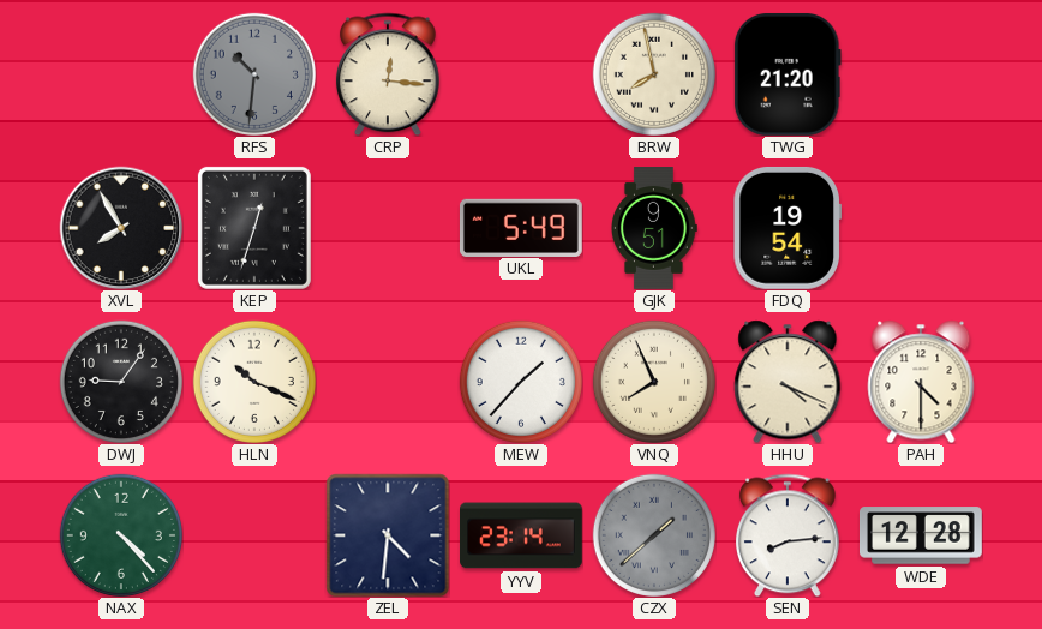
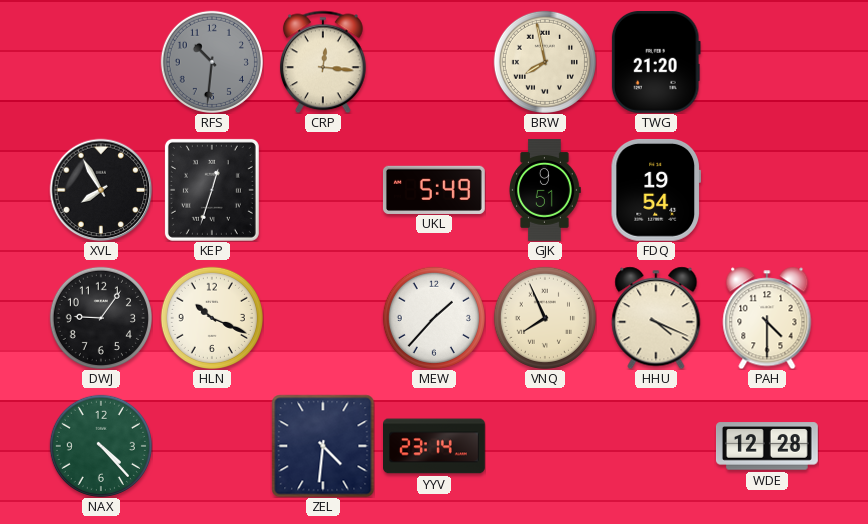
CZX: 1:38 -> none
SEN: 8:14 -> none
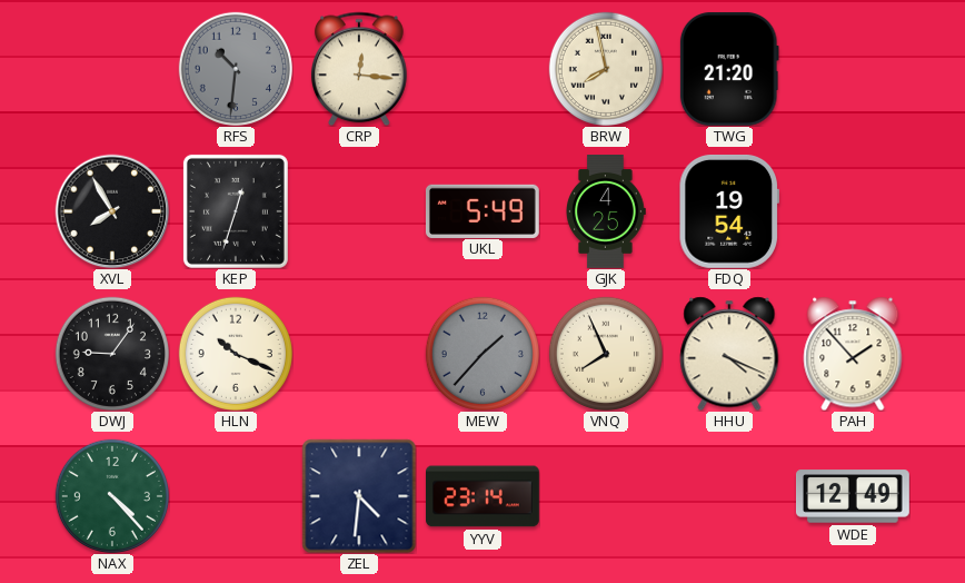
GJK: 9:51 -> 4:25
MEW dial: white -> grey
PAH: 4:30 -> 1:53
WDE: 12:28 -> 12:49
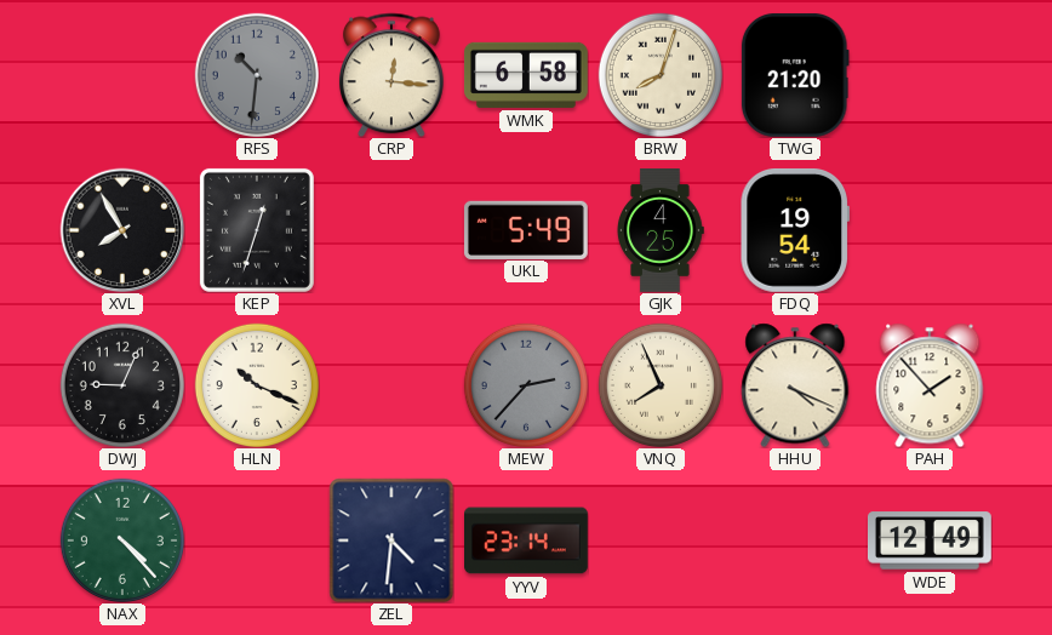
WMK: none -> 6:58
BRW: 7:58 -> 8:03
DWJ: 9:06 -> 9:04
MEW: 1:37 -> 2:37
